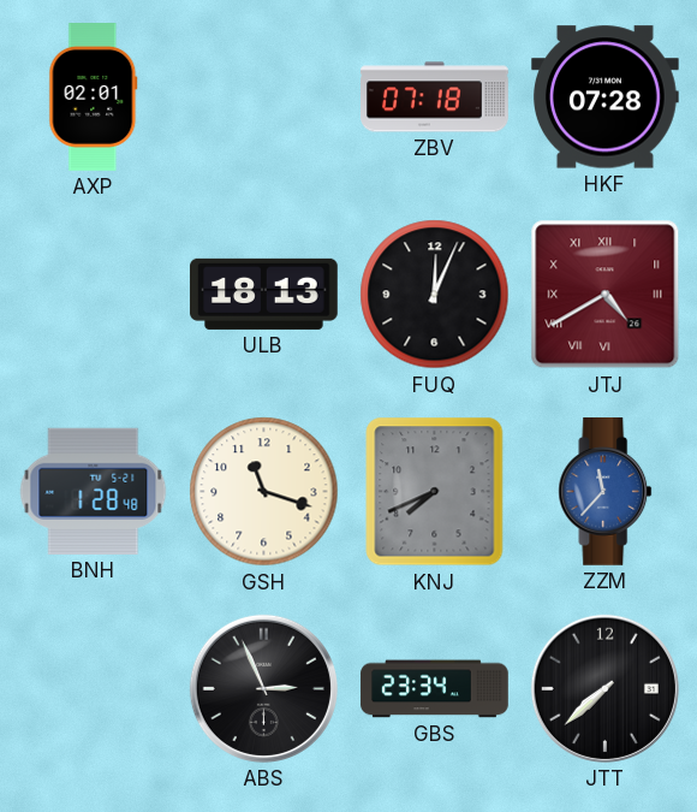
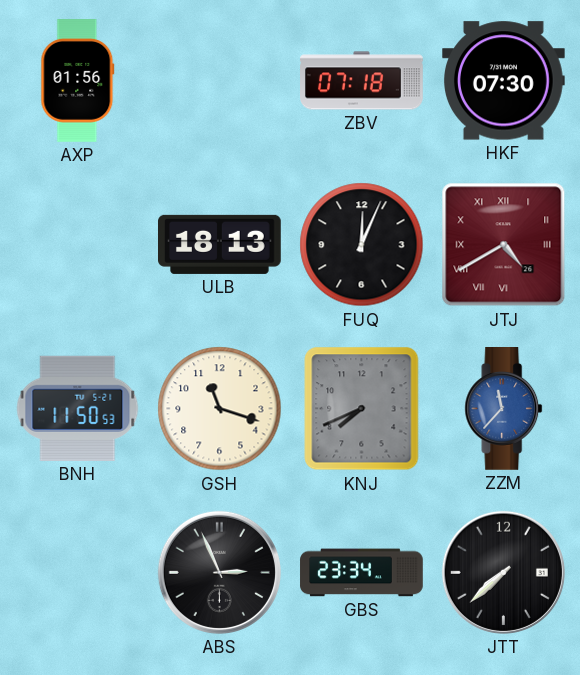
AXP: 02:01 -> 01:56
HKF: 07:28 -> 07:30
BNH: 1:28 -> 11:50
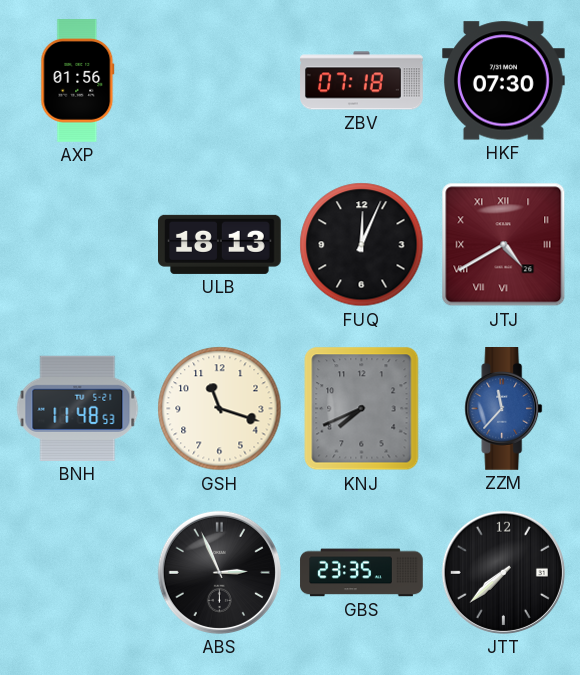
BNH: 11:50 -> 11:48
GBS: 23:34 -> 23:35
